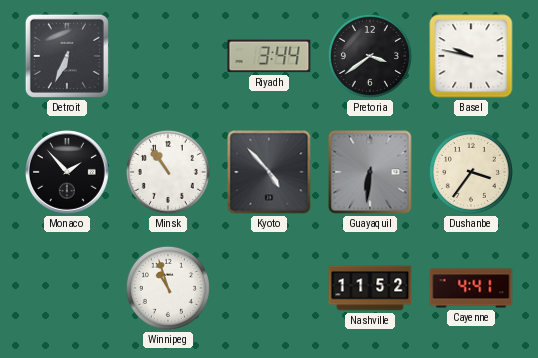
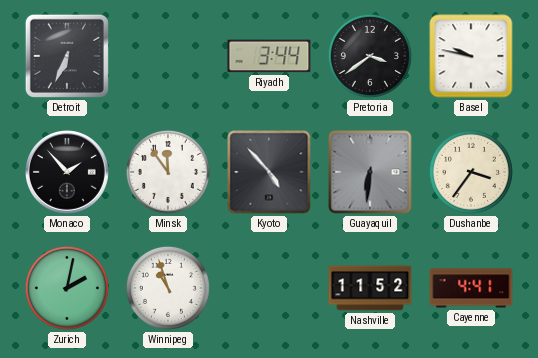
Minsk: 10:54 -> 11:54
Zurich: none -> 2:02
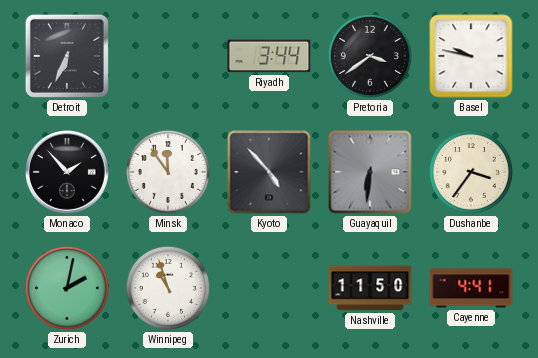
Nashville: 11:52 -> 11:50
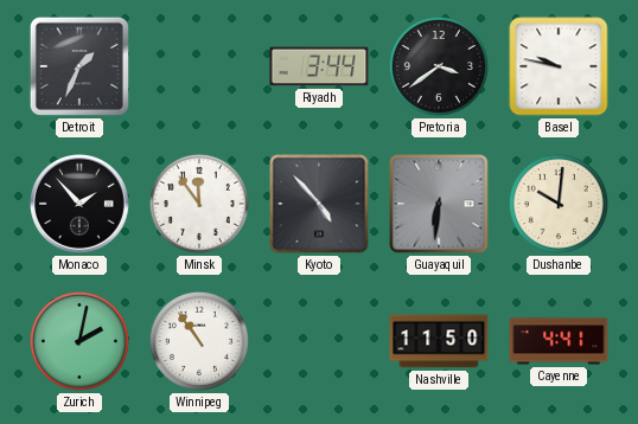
Detroit: 6:34 -> 1:34
Dushanbe: 3:36 -> 10:01
Winnipeg: 10:57 -> 10:54
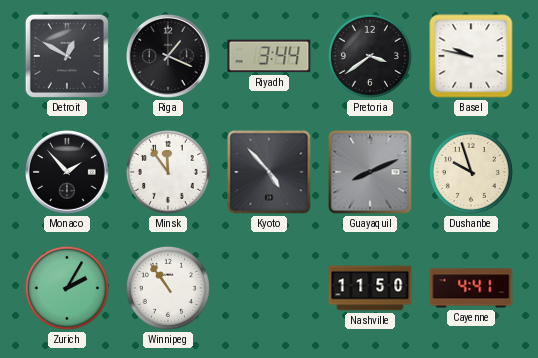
Detroit: 1:34 -> 12:50
Riga: none -> 1:19
Guayaquil: 6:31 -> 8:11
Dushanbe: 10:01 -> 9:57
Zurich: 2:02 -> 2:05
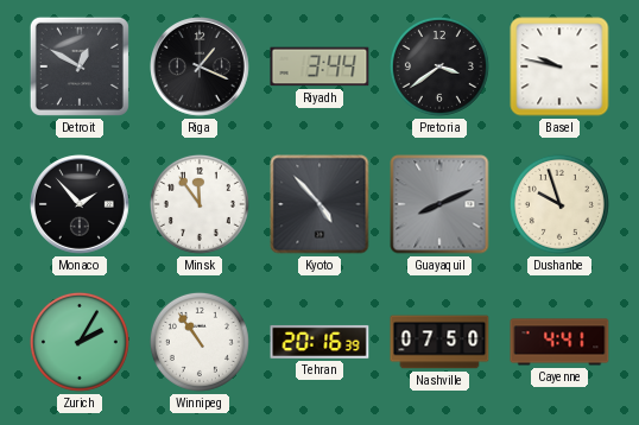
Tehran: none -> 20:16
Nashville: 11:50 -> 07:50
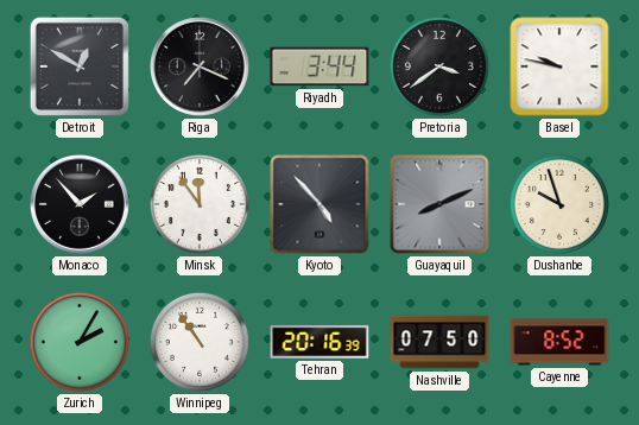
Riga: 1:19 -> 7:19
Cayenne: 4:41 -> 8:52
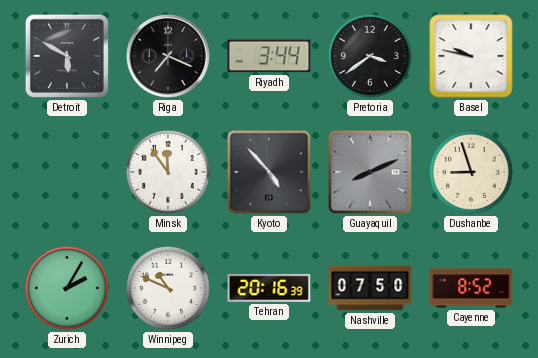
Detroit: 12:50 -> 5:50
Monaco: 1:53 -> none
Dushanbe: 9:57 -> 8:57
Winnipeg: 10:54 -> 10:49
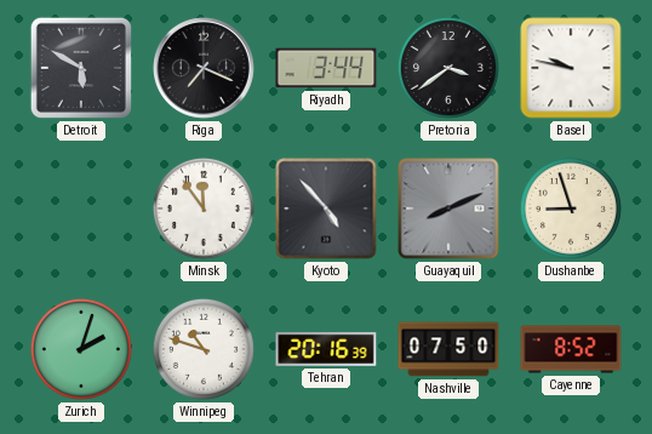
Zurich: 2:05 -> 2:03
Winnipeg: 10:49 -> 10:48
